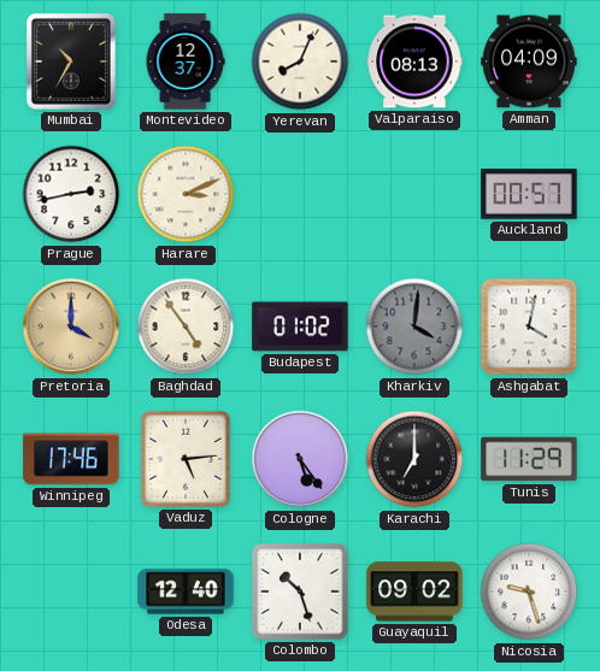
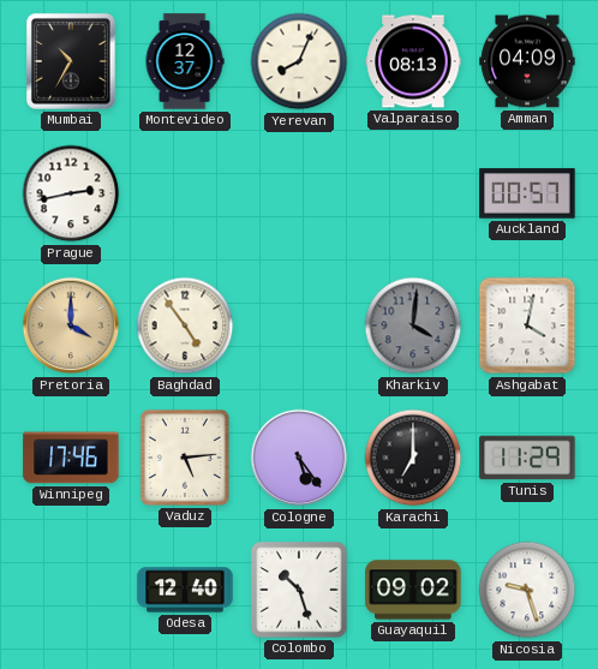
Harare: 3:11 -> none
Budapest: 01:02 -> none
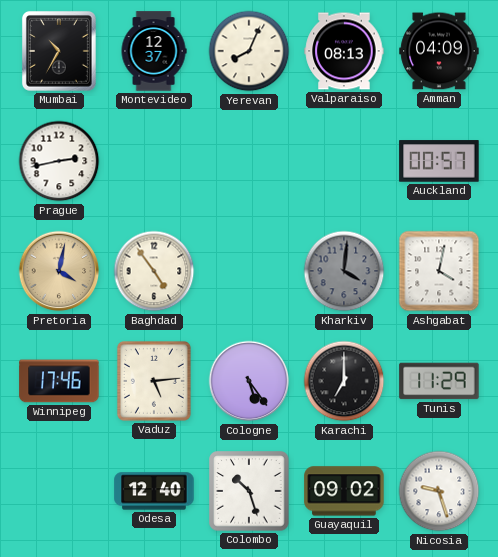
Pretoria: 4:00 -> 4:02
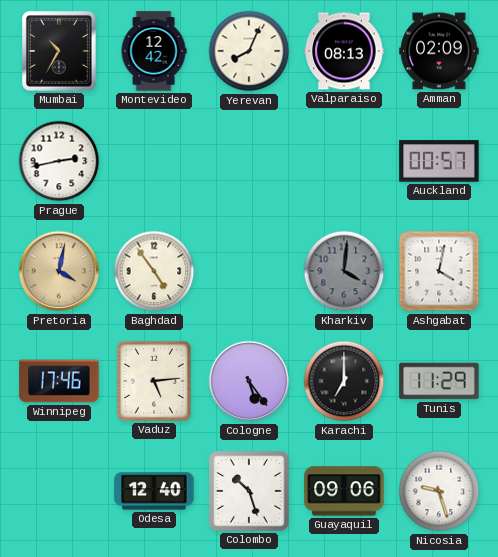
Montevideo: 12:37 -> 12:42
Amman: 04:09 -> 02:09
Guayaquil: 09:02 -> 09:06
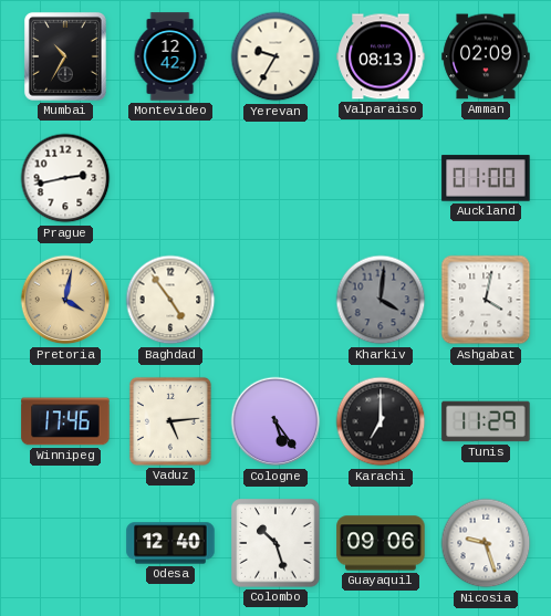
Yerevan: 8:04 -> 9:35
Auckland: 00:57 -> 01:00
